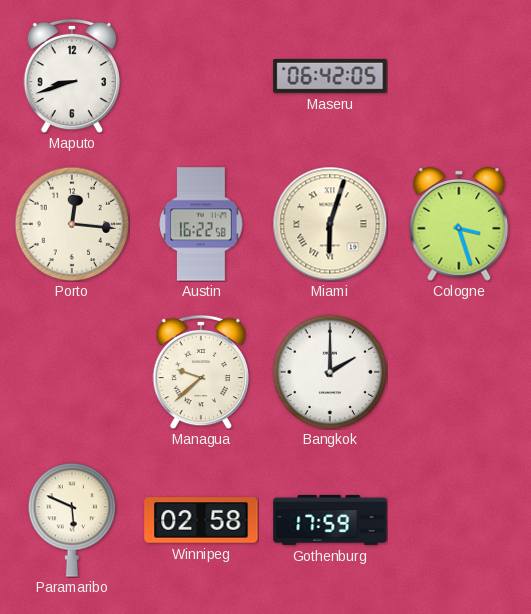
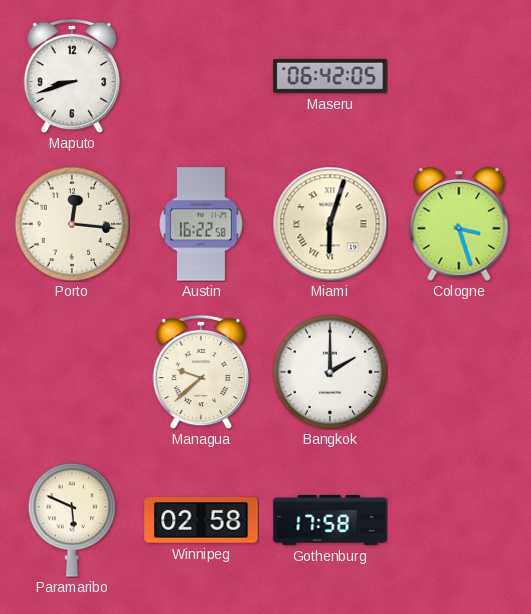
Gothenburg: 17:59 -> 17:58
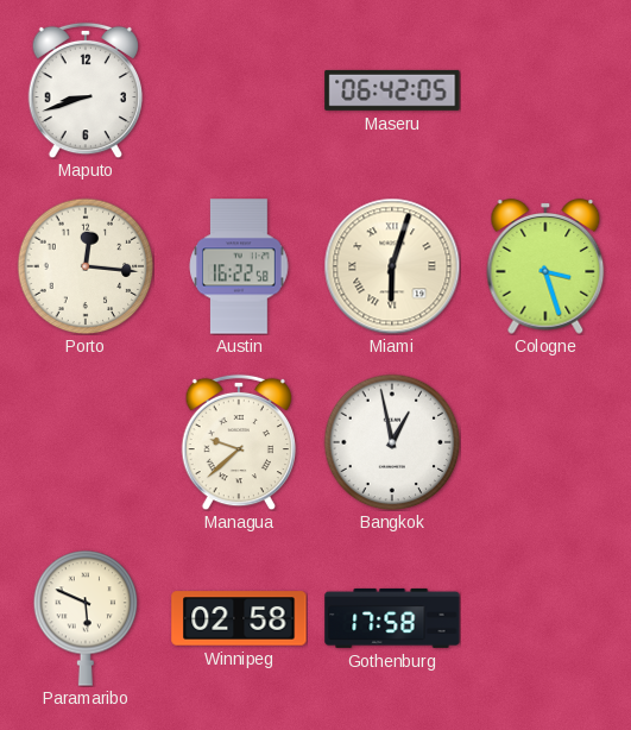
Bangkok: 2:00 -> 12:58
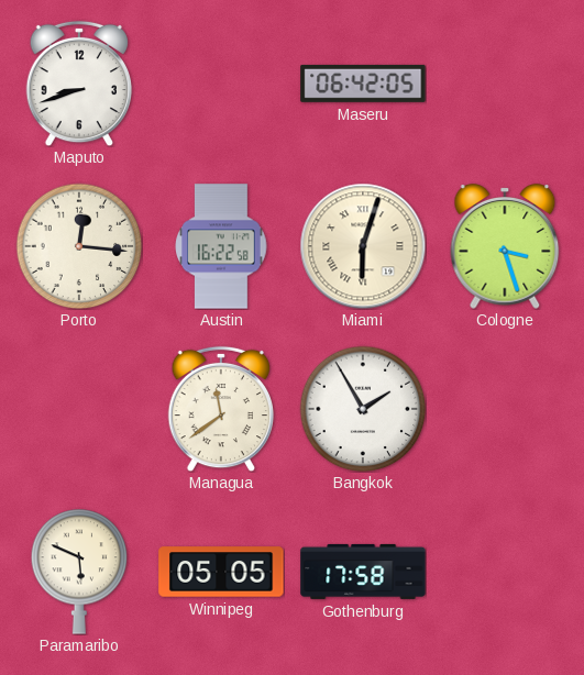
Managua: 9:38 -> 11:39
Bangkok: 12:58 -> 1:55
Winnipeg: 02:58 -> 05:05
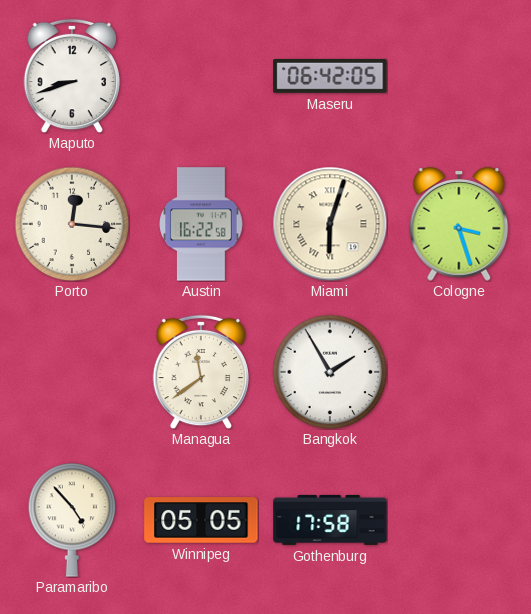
Paramaribo: 5:49 -> 4:53
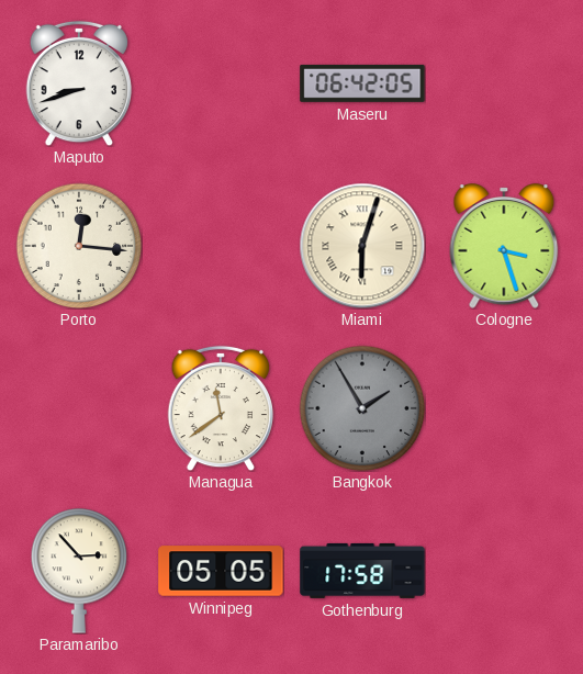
Austin: 16:22 -> none
Bangkok dial: white -> grey
Paramaribo: 4:53 -> 2:53
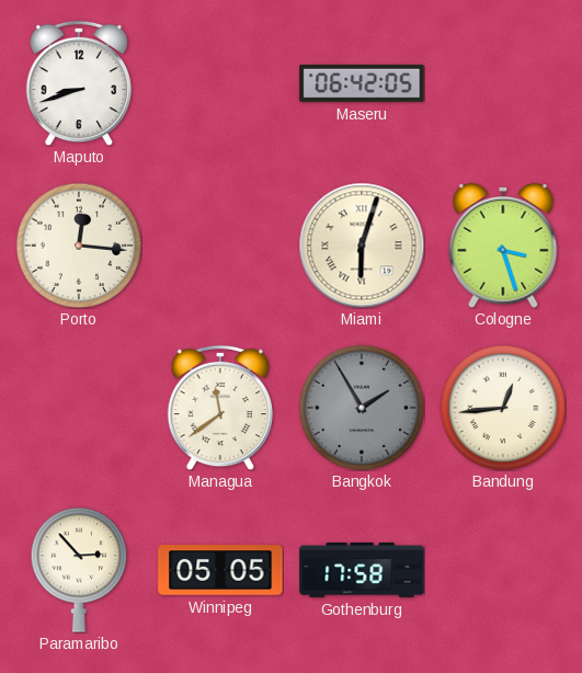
Bandung: none -> 12:44
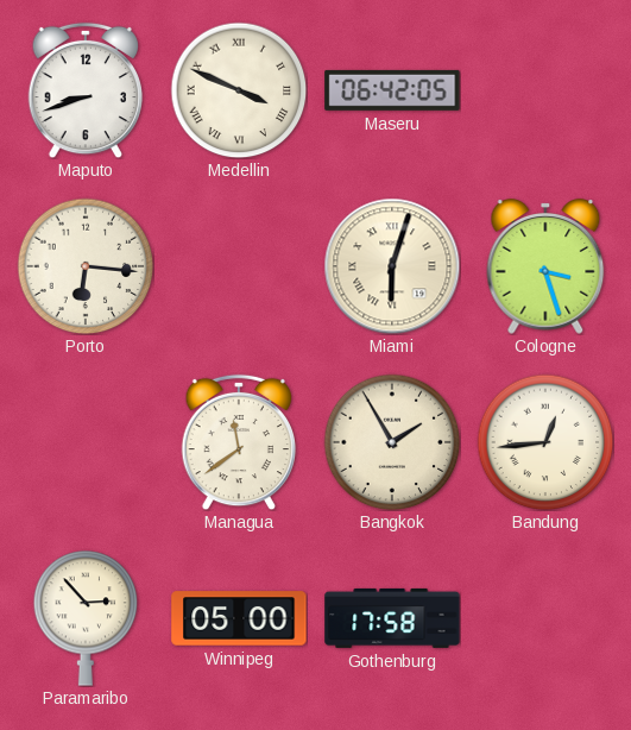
Medellin: none -> 3:49
Porto: 12:16 -> 6:16
Bangkok dial: grey -> cream
Winnipeg: 05:05 -> 05:00
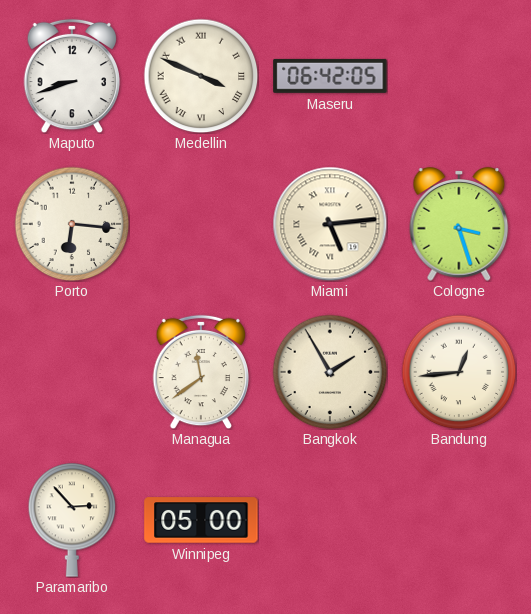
Miami: 6:03 -> 5:14
Gothenburg: 17:58 -> none
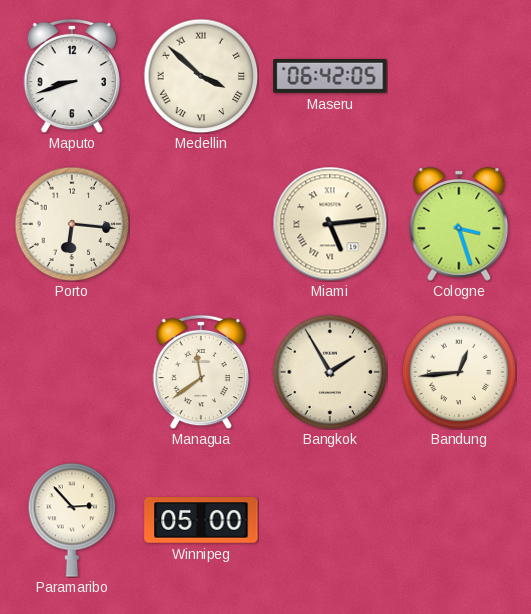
Medellin: 3:49 -> 3:52
